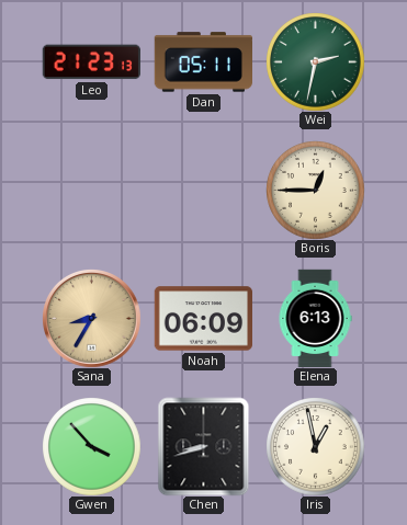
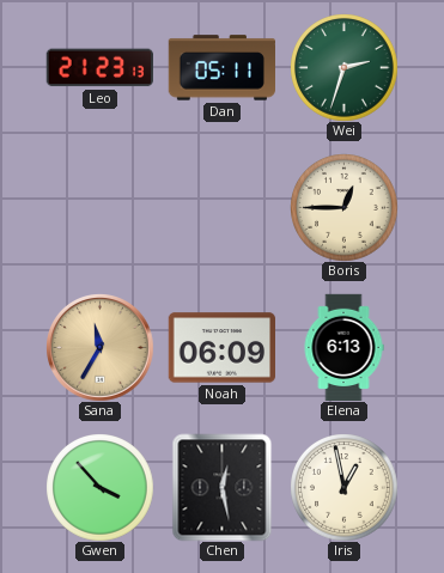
Wei: 2:32 -> 2:33
Sana: 8:35 -> 11:35
Chen: 8:42 -> 12:28
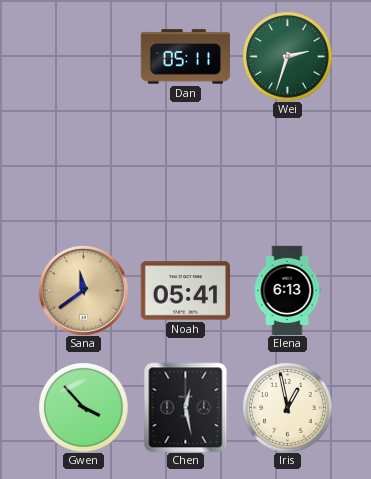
Leo: 21:23 -> none
Boris: 12:45 -> none
Sana: 11:35 -> 11:39
Noah: 06:09 -> 05:41
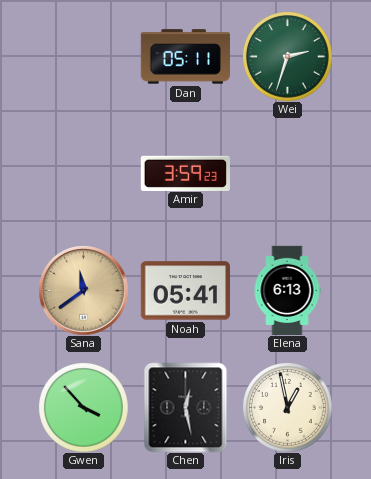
Amir: none -> 3:59
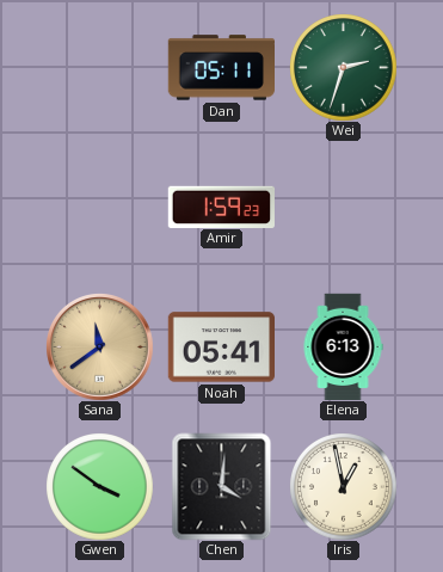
Amir: 3:59 -> 1:59
Gwen: 3:53 -> 3:51
Chen: 12:28 -> 4:01
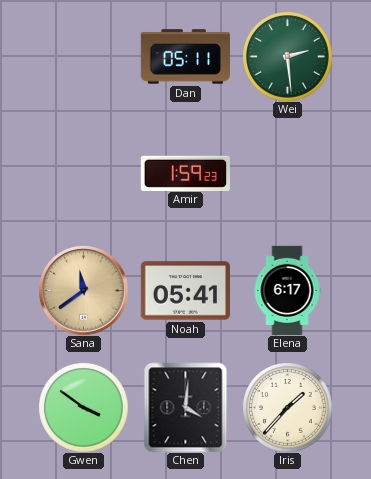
Wei: 2:33 -> 2:29
Elena: 6:13 -> 6:17
Iris: 12:58 -> 1:37
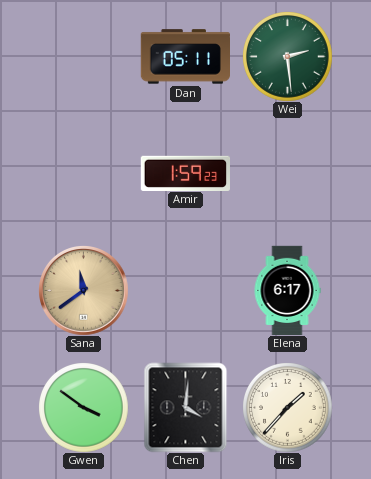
Noah: 05:41 -> none
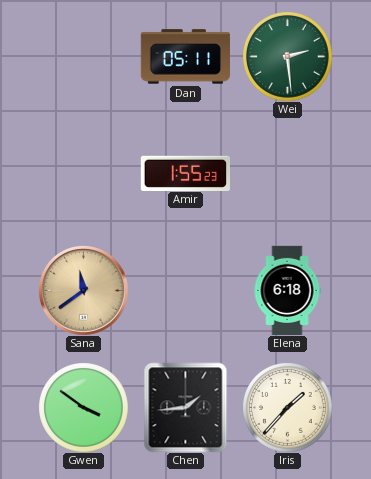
Amir: 1:59 -> 1:55
Elena: 6:17 -> 6:18
Chen: 4:01 -> 1:44
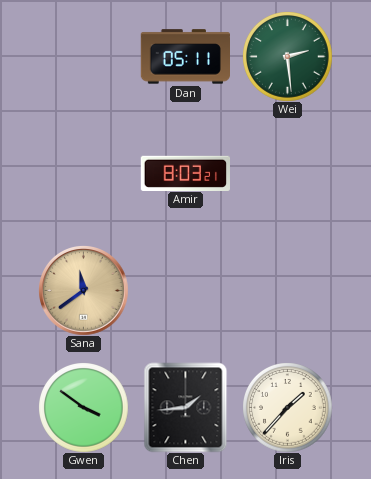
Amir: 1:55 -> 8:03
Elena: 6:18 -> none
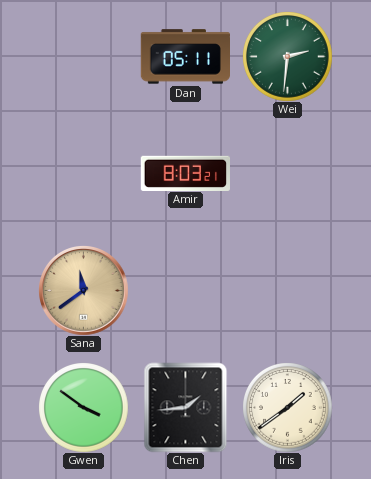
Wei: 2:29 -> 2:31
Iris: 1:37 -> 1:39
